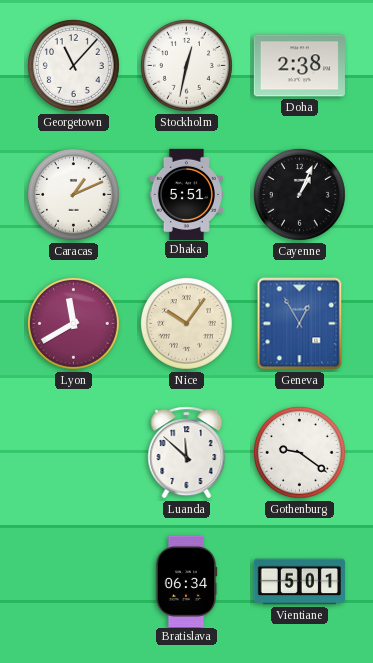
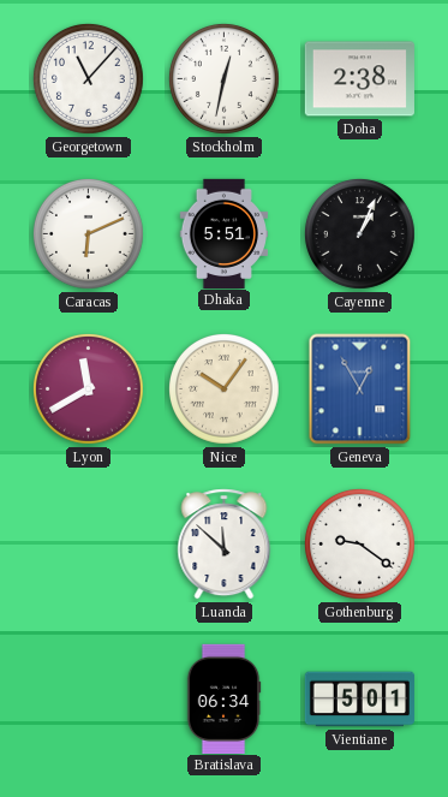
Caracas: 1:11 -> 6:11
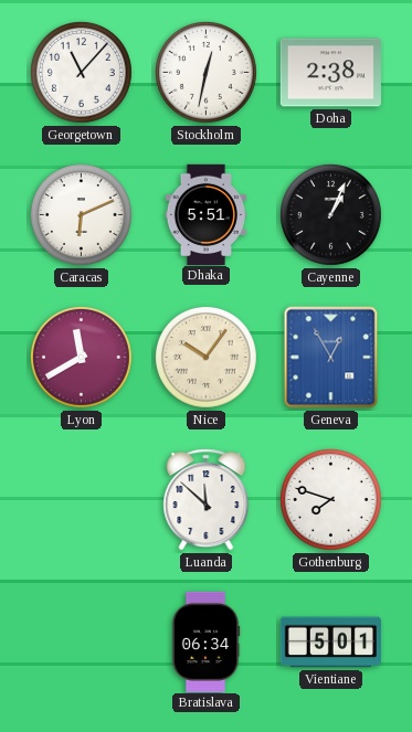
Gothenburg: 9:21 -> 7:48
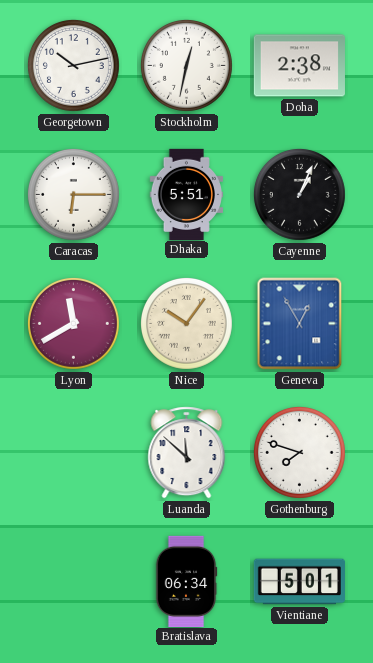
Georgetown: 11:07 -> 10:13
Caracas: 6:11 -> 6:15
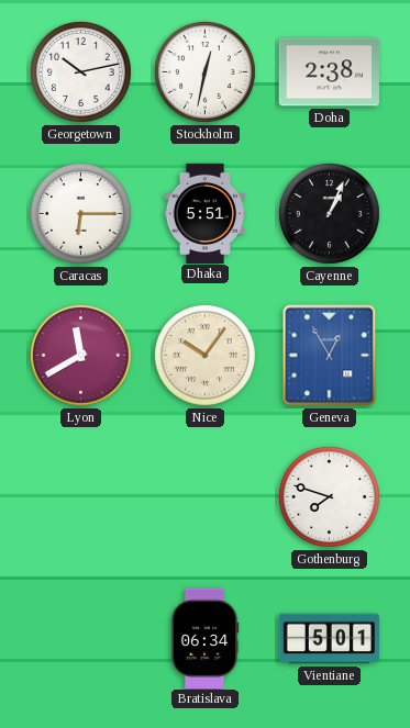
Luanda: 11:52 -> none
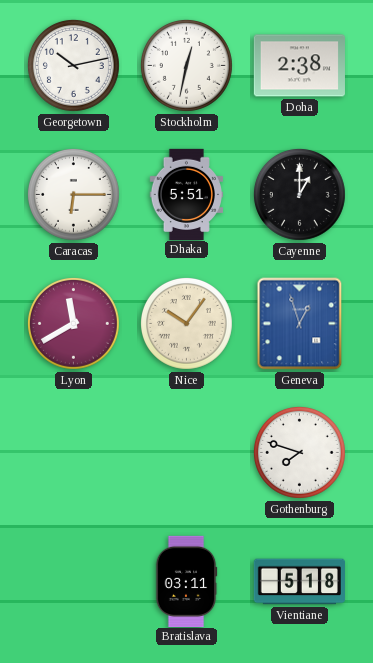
Cayenne: 1:04 -> 1:00
Geneva: 12:55 -> 12:57
Bratislava: 06:34 -> 03:11
Vientiane: 5:01 -> 5:18
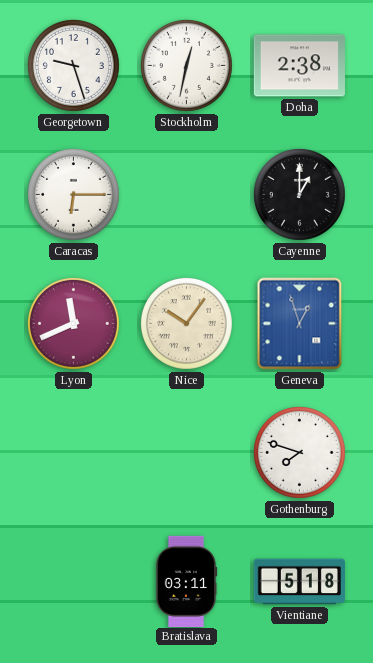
Georgetown: 10:13 -> 9:27
Dhaka: 5:51 -> none
Lyon: 11:40 -> 11:41
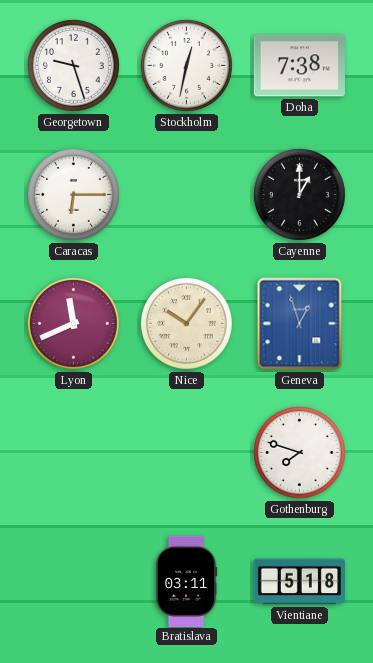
Doha: 2:38 -> 7:38
